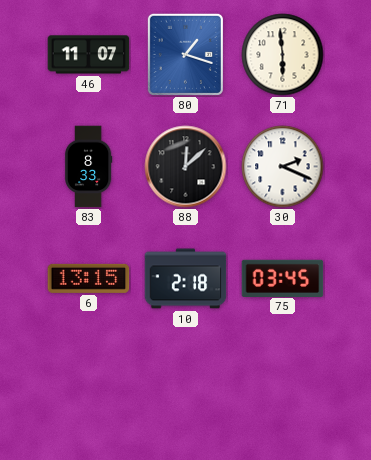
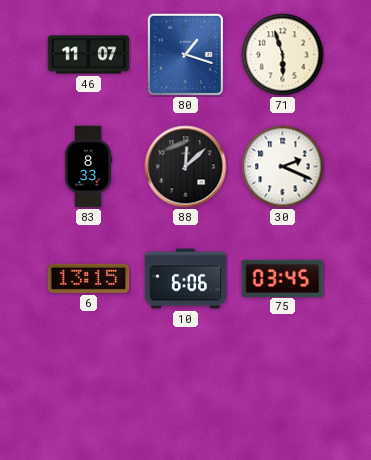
71: 5:59 -> 5:57
10: 2:18 -> 6:06
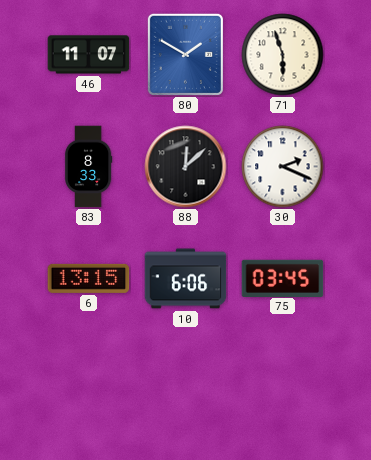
80: 1:18 -> 1:50
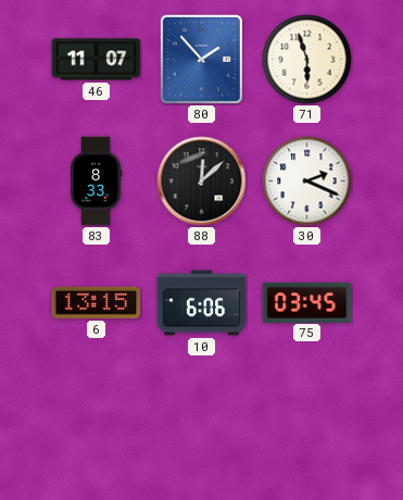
80: 1:50 -> 1:53
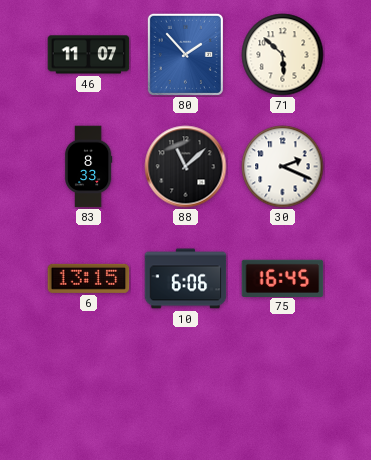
71: 5:57 -> 5:52
88: 12:08 -> 11:08
75: 03:45 -> 16:45
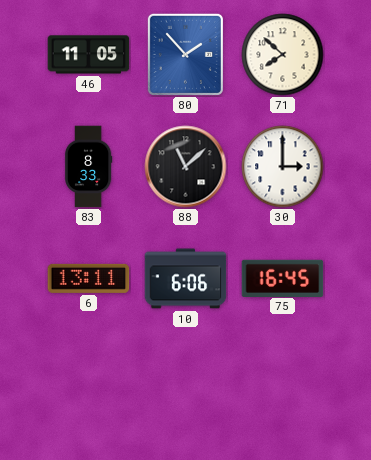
46: 11:07 -> 11:05
71: 5:52 -> 7:52
30: 2:19 -> 3:00
6: 13:15 -> 13:11
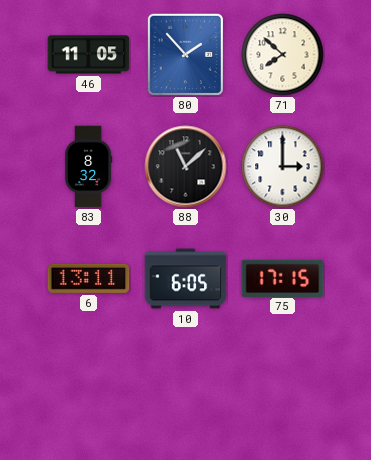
83: 8:33 -> 8:32
10: 6:06 -> 6:05
75: 16:45 -> 17:15
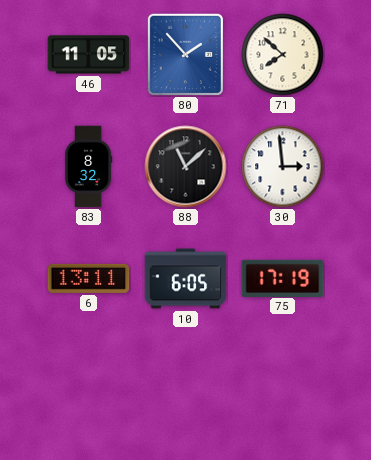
30: 3:00 -> 2:59
75: 17:15 -> 17:19
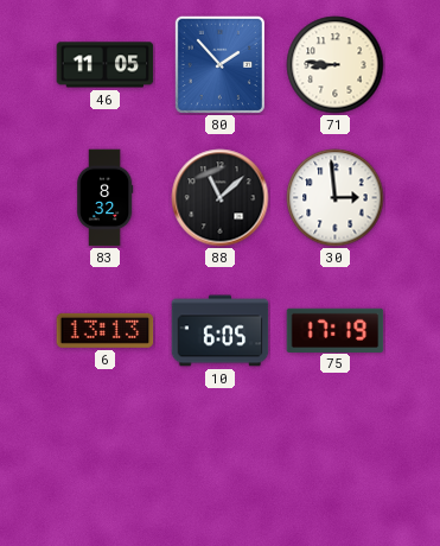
71: 7:52 -> 8:46
6: 13:11 -> 13:13
